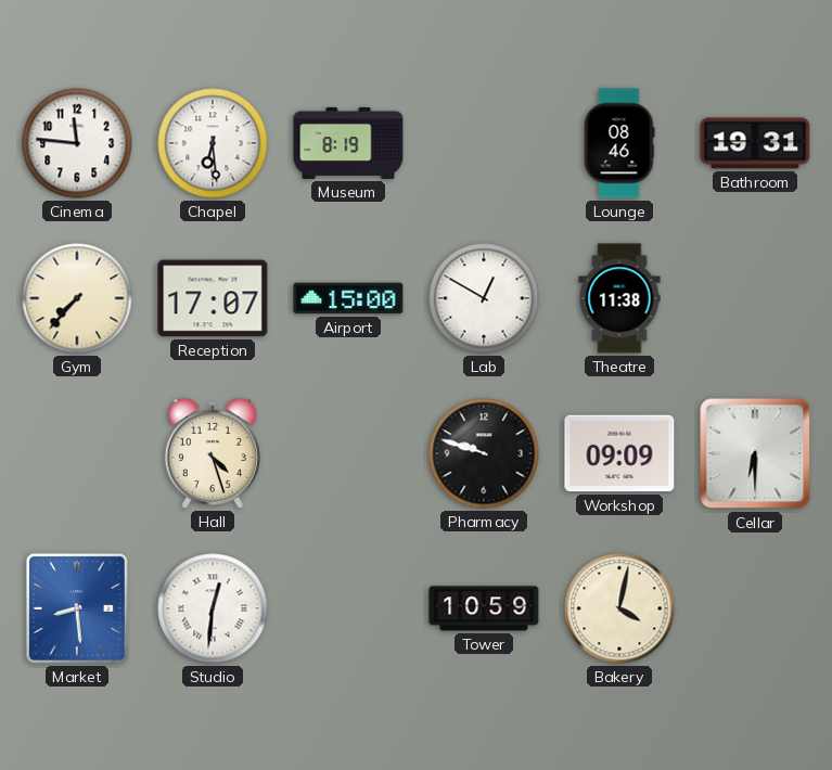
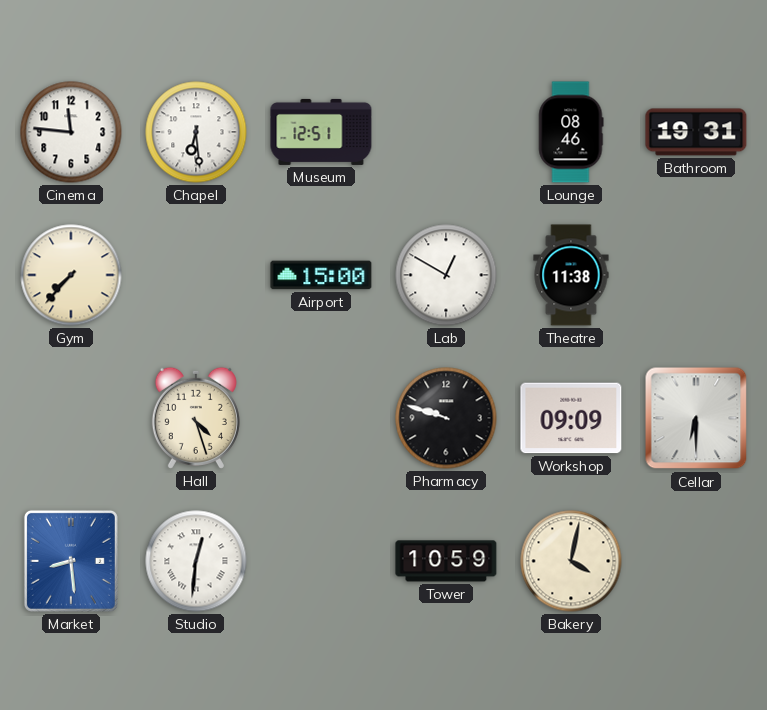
Museum: 8:19 -> 12:51
Reception: 17:07 -> none
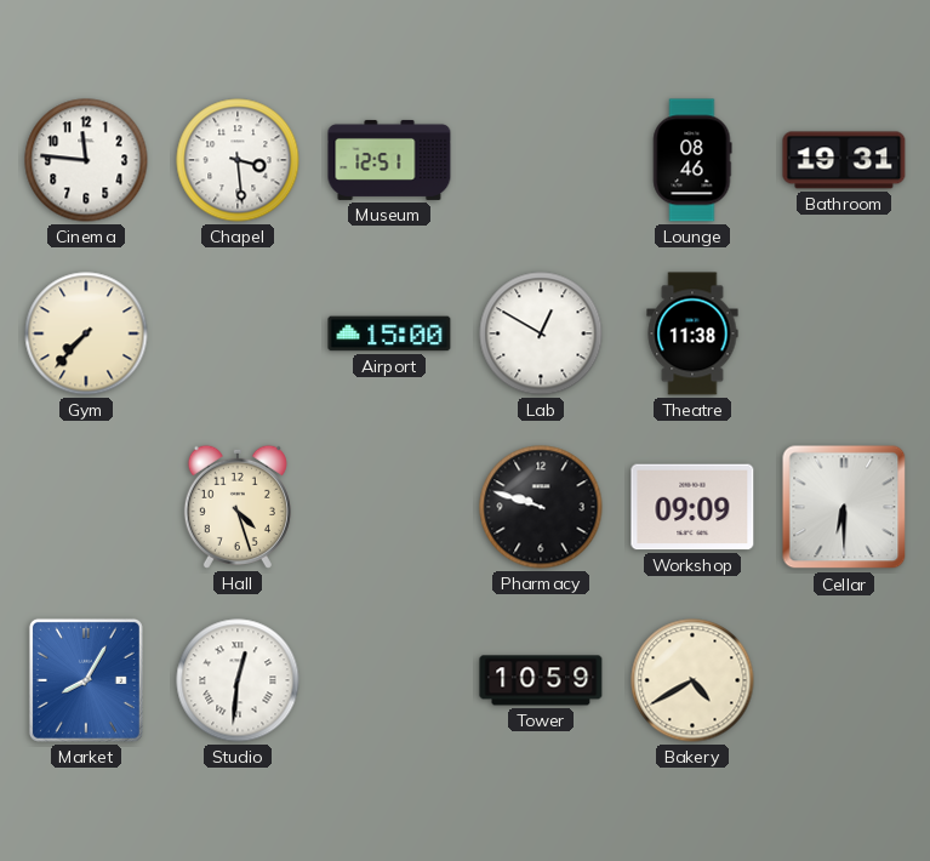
Chapel: 6:29 -> 3:29
Market: 8:29 -> 8:05
Bakery: 4:02 -> 4:40
